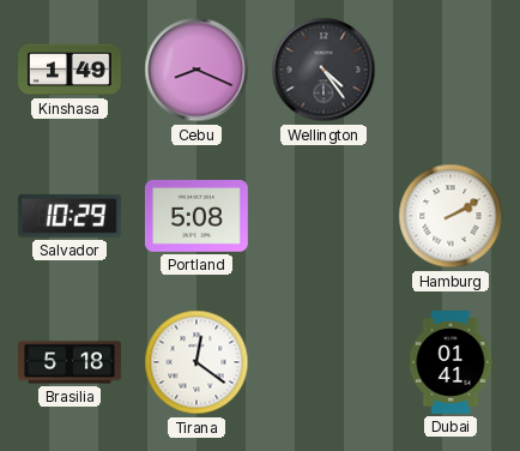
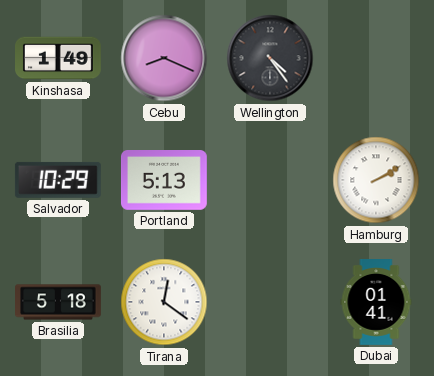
Portland: 5:08 -> 5:13
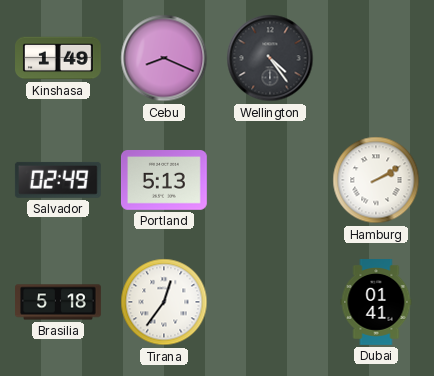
Salvador: 10:29 -> 02:49
Tirana: 12:21 -> 12:36
